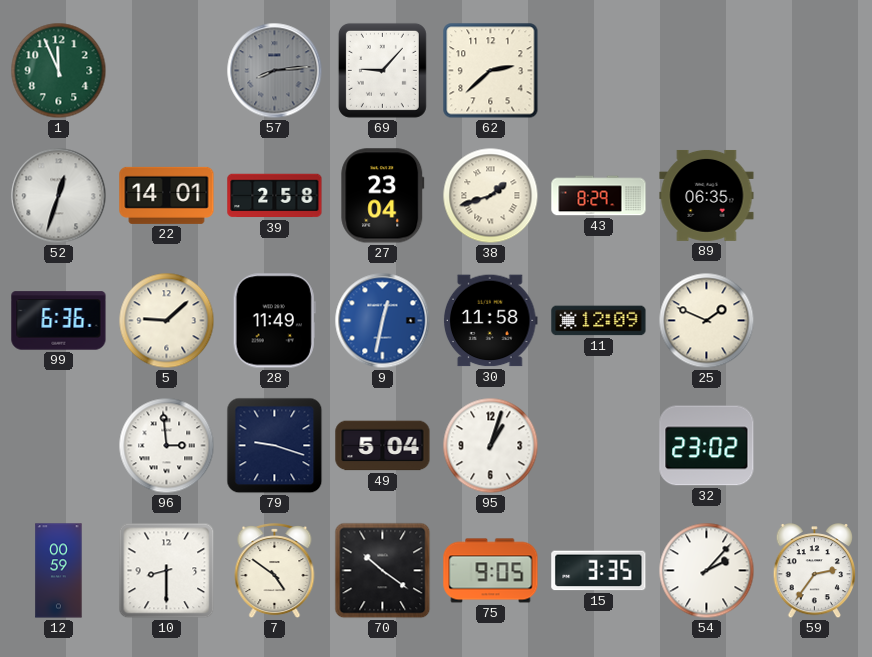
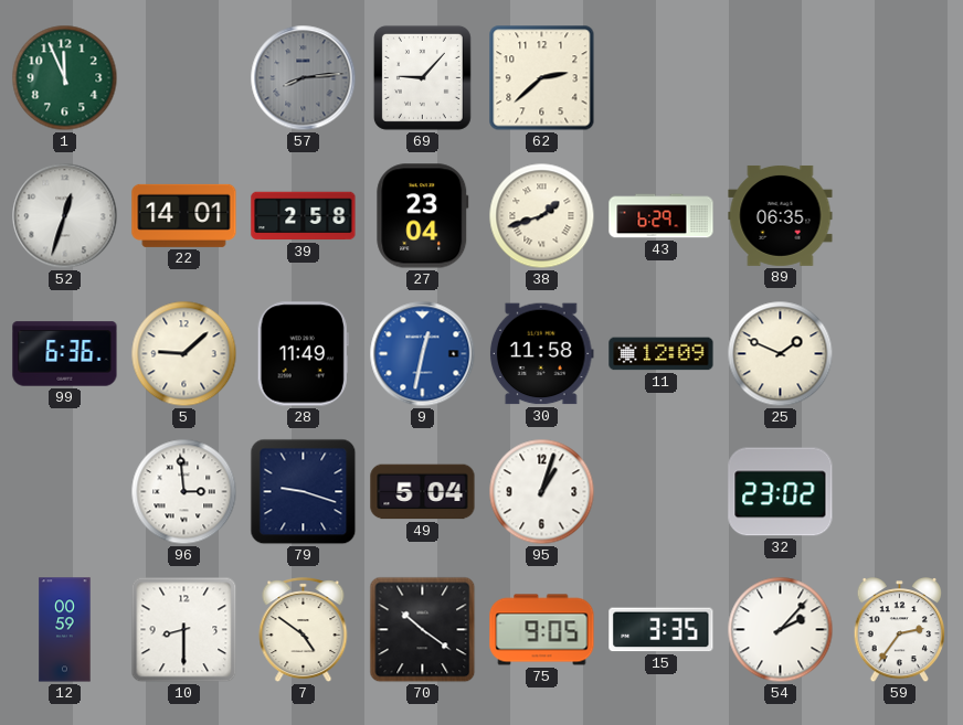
43: 8:29 -> 6:29
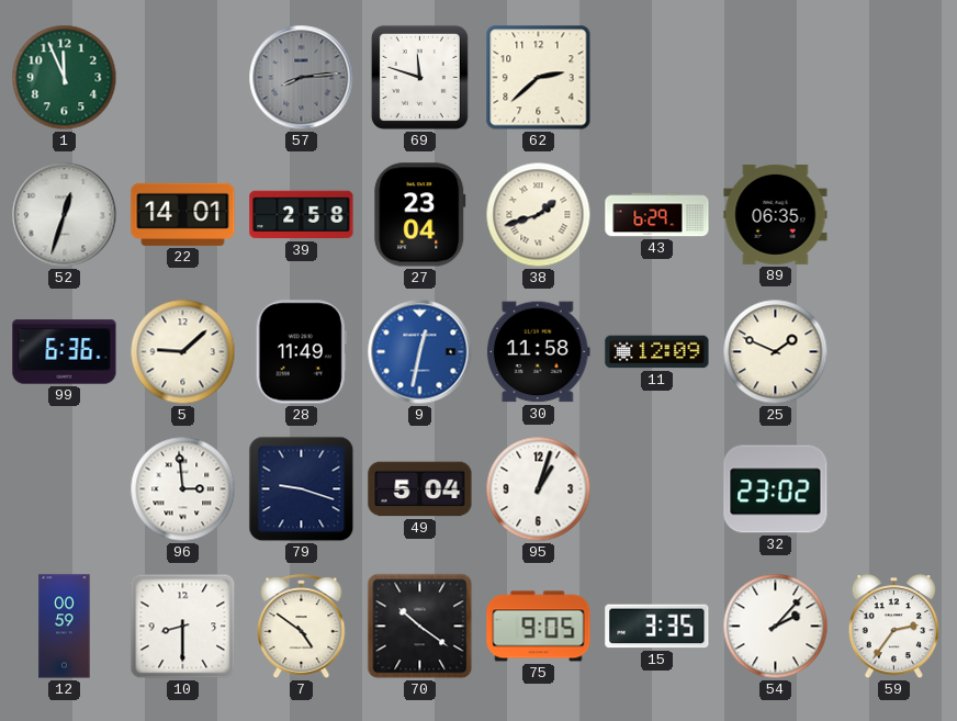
69: 9:07 -> 11:48
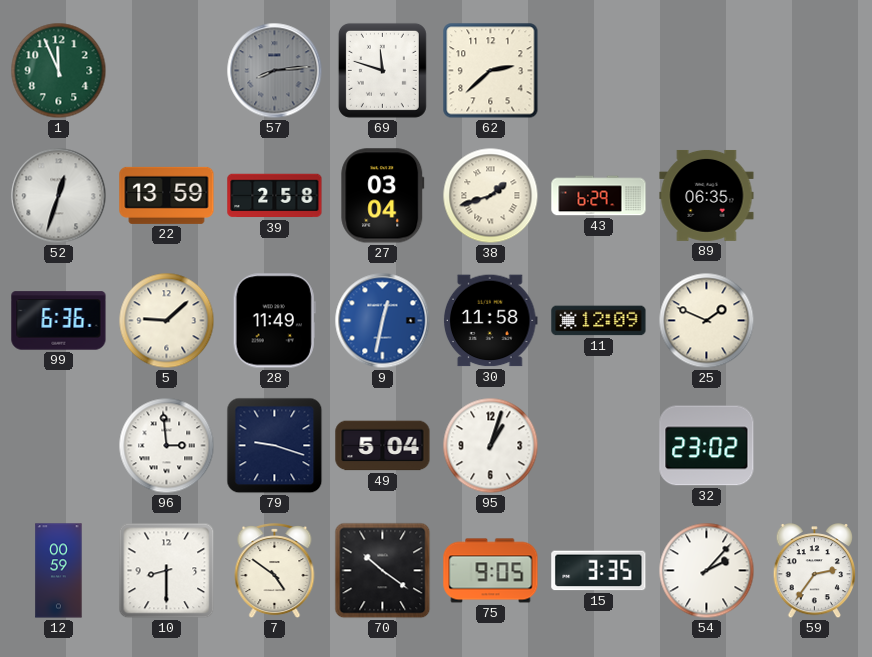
22: 14:01 -> 13:59
27: 23:04 -> 03:04
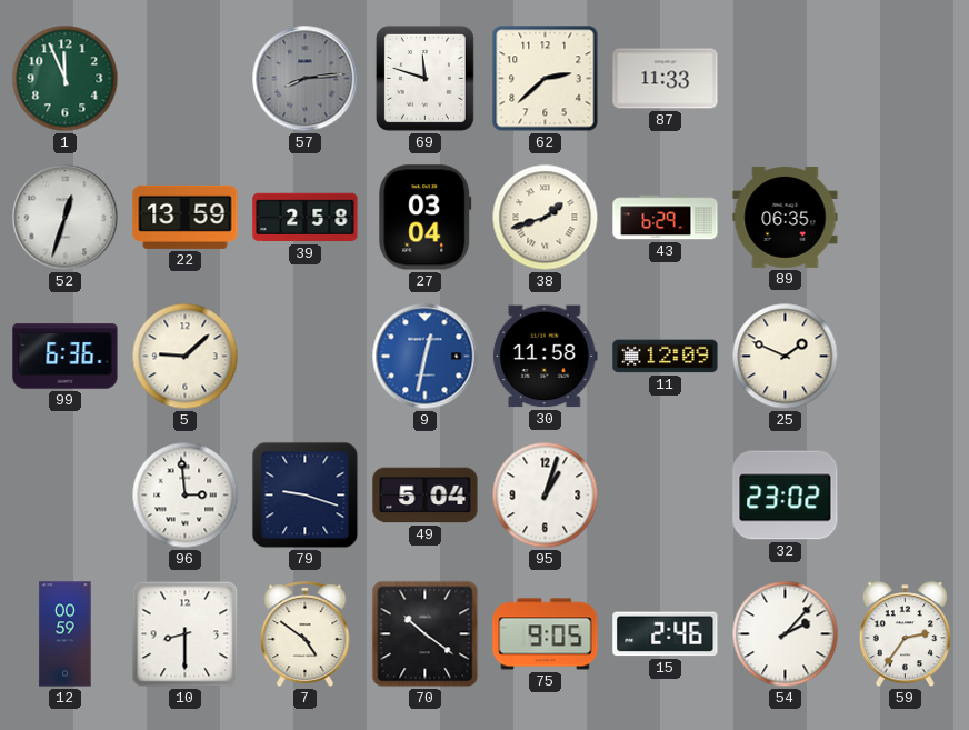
87: none -> 11:33
28: 11:49 -> none
15: 3:35 -> 2:46
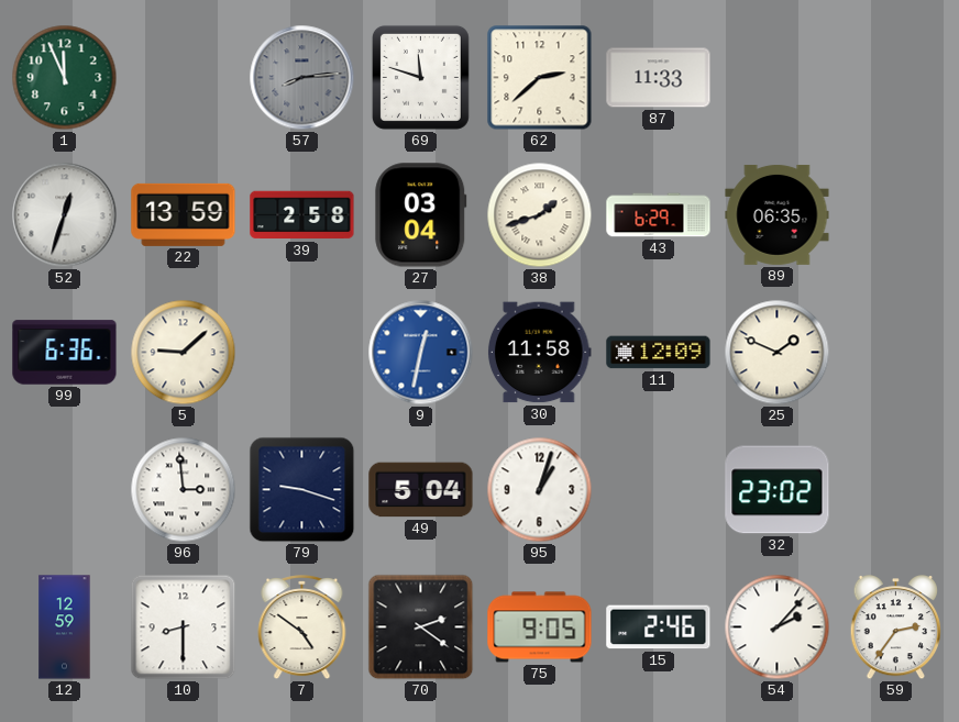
12: 00:59 -> 12:59
70: 10:21 -> 2:21
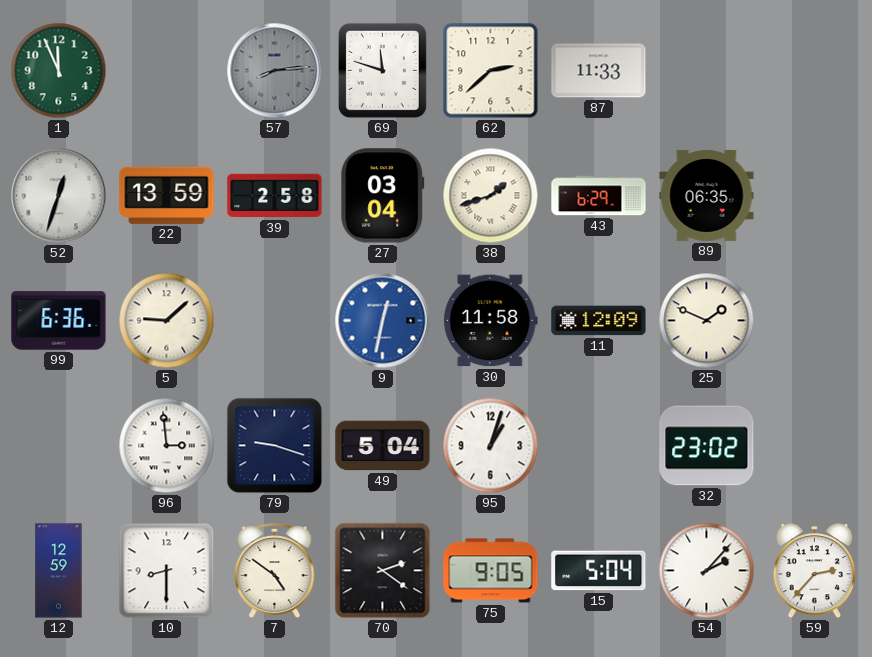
15: 2:46 -> 5:04
59: 2:36 -> 2:37
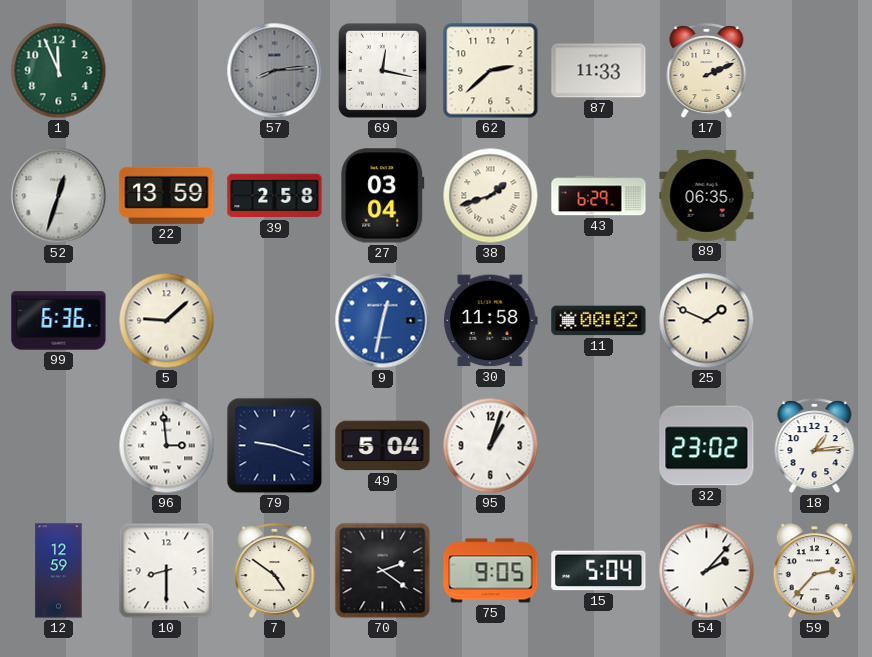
69: 11:48 -> 12:17
17: none -> 2:11
11: 12:09 -> 00:02
18: none -> 1:14
